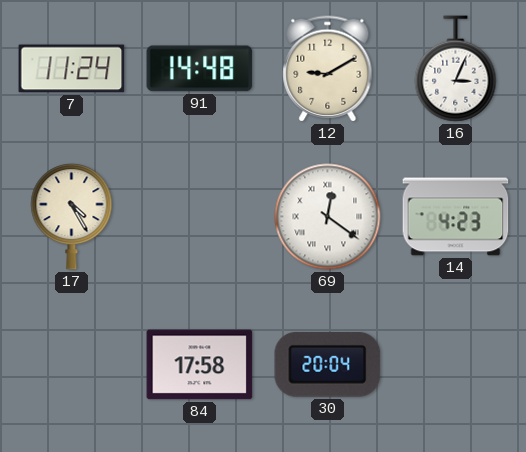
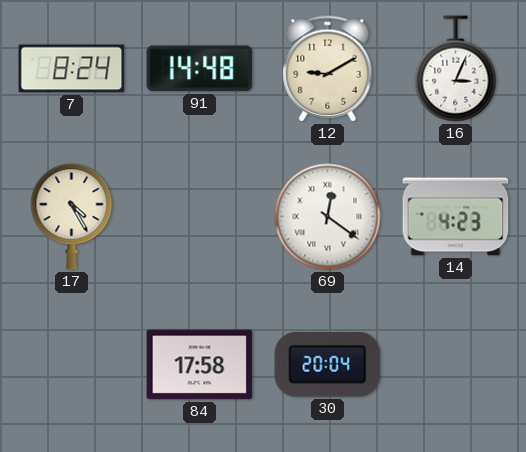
7: 11:24 -> 8:24
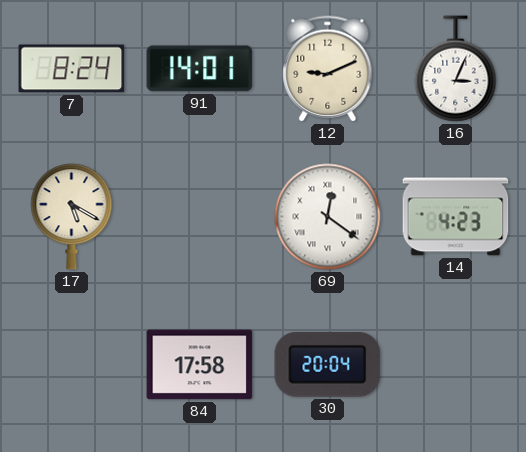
91: 14:48 -> 14:01
12: 9:10 -> 9:11
17: 4:25 -> 5:20
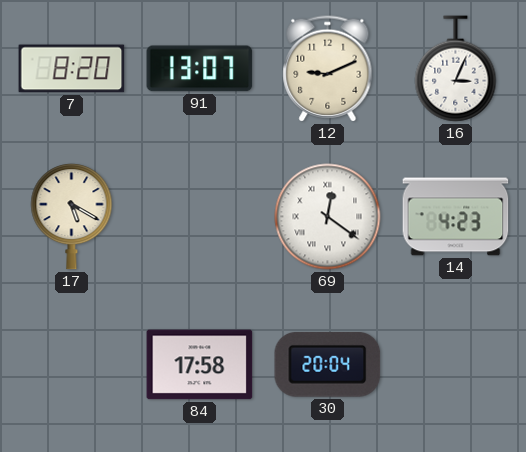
7: 8:24 -> 8:20
91: 14:01 -> 13:07
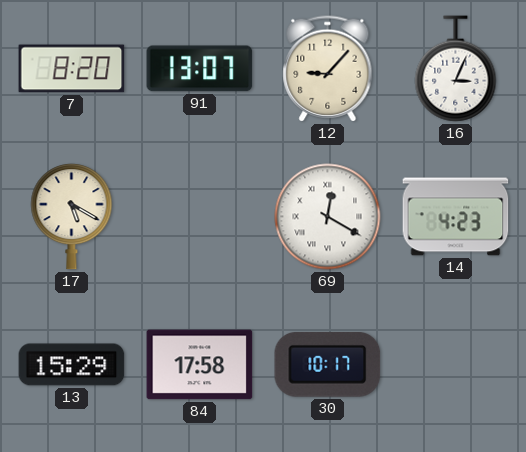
12: 9:11 -> 9:07
69: 12:21 -> 12:20
13: none -> 15:29
30: 20:04 -> 10:17
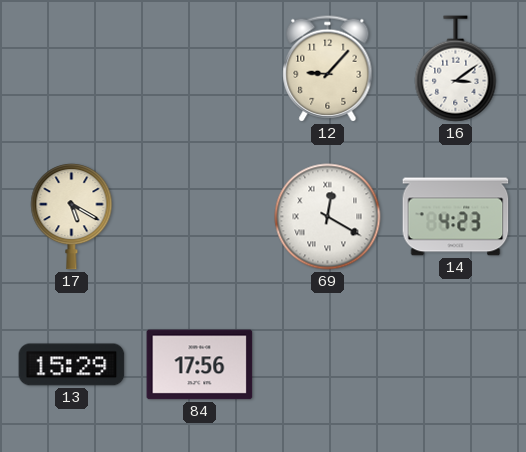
7: 8:20 -> none
91: 13:07 -> none
16: 3:04 -> 3:09
84: 17:58 -> 17:56
30: 10:17 -> none
